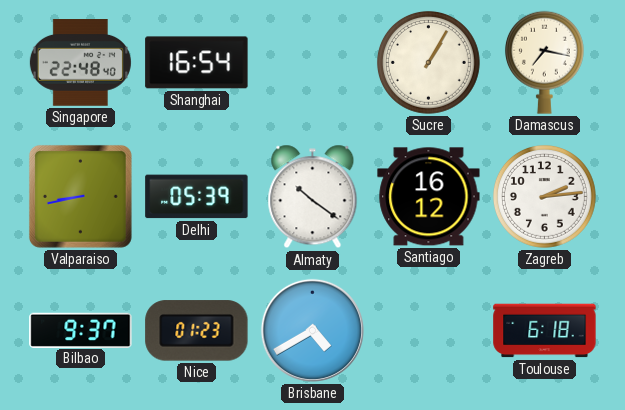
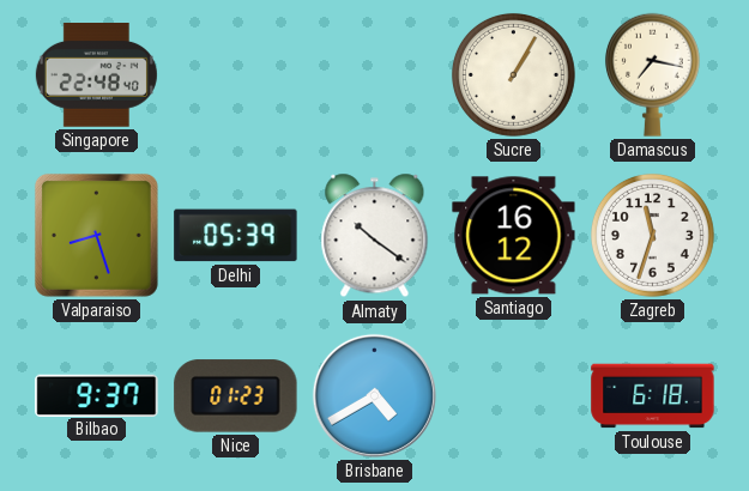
Shanghai: 16:54 -> none
Valparaiso: 8:43 -> 8:27
Zagreb: 2:14 -> 11:33
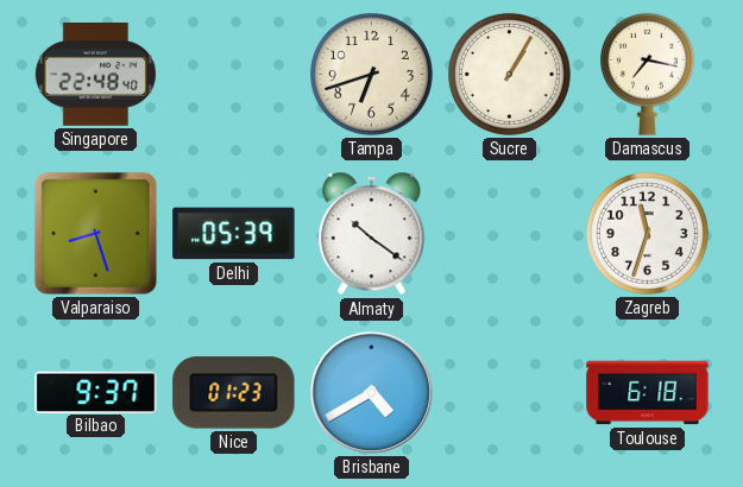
Tampa: none -> 6:42
Santiago: 16:12 -> none
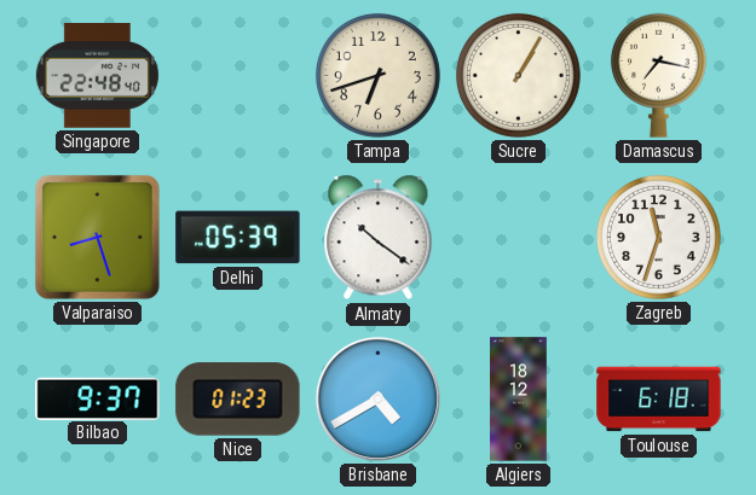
Algiers: none -> 18:12
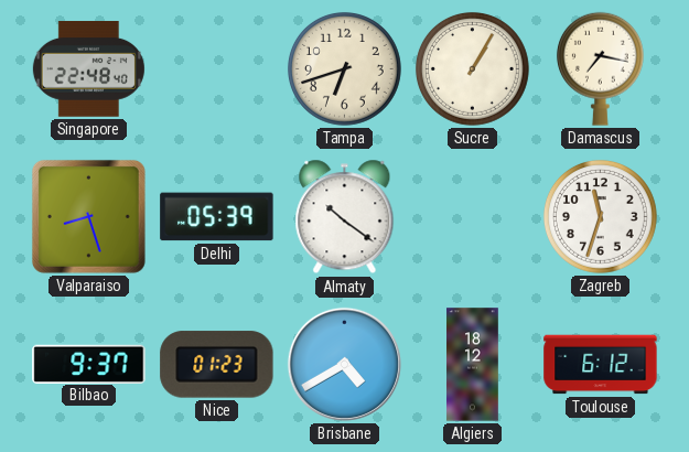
Toulouse: 6:18 -> 6:12
